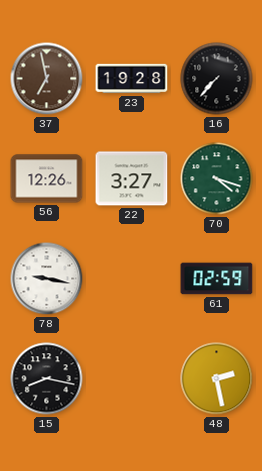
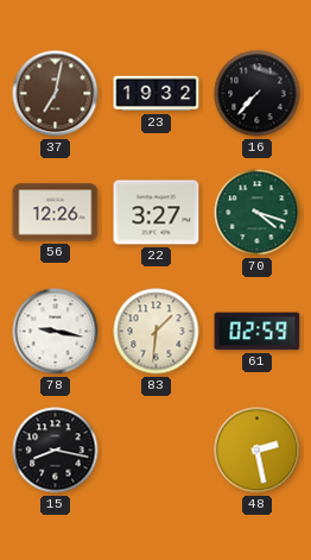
37: 6:58 -> 7:02
23: 19:28 -> 19:32
83: none -> 1:31
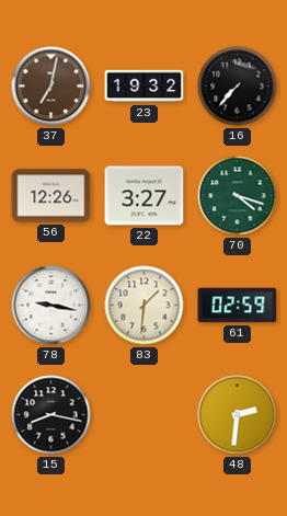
48: 2:28 -> 2:31
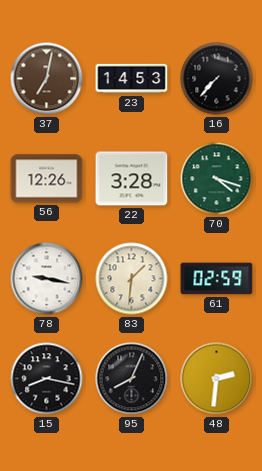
23: 19:32 -> 14:53
22: 3:27 -> 3:28
95: none -> 8:04
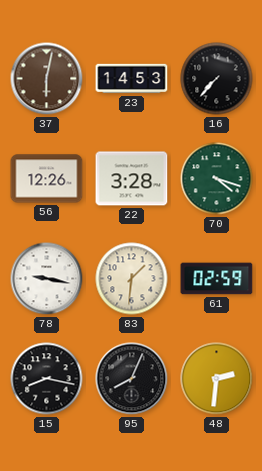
37: 7:02 -> 6:02
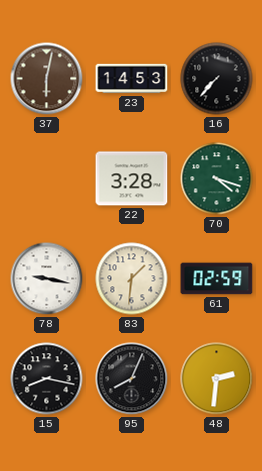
56: 12:26 -> none
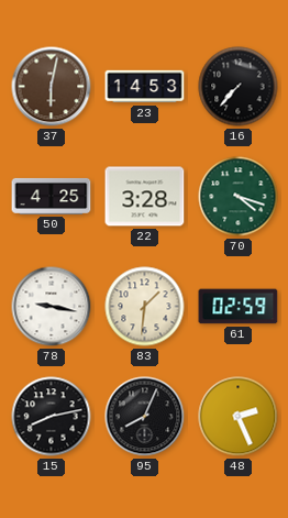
50: none -> 4:25
15: 8:17 -> 8:13
48: 2:31 -> 2:26
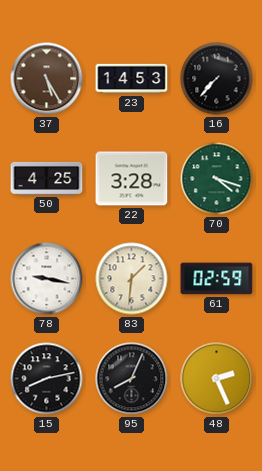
37: 6:02 -> 5:25
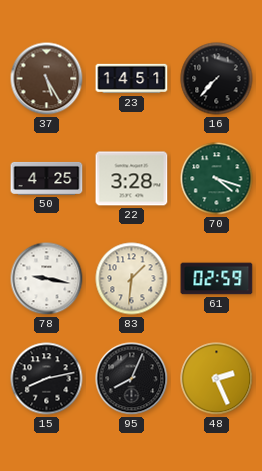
23: 14:53 -> 14:51
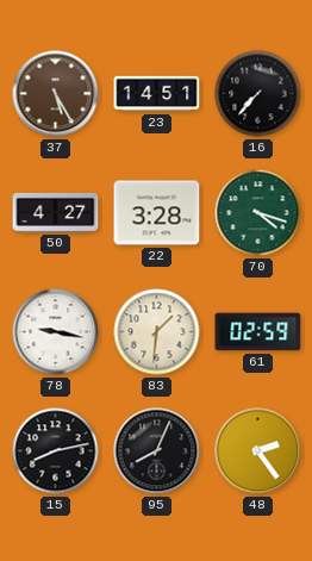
50: 4:25 -> 4:27
48: 2:26 -> 2:24
